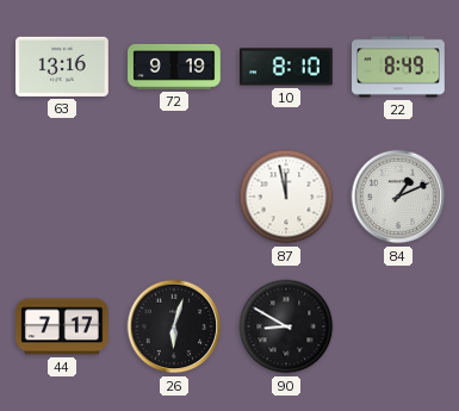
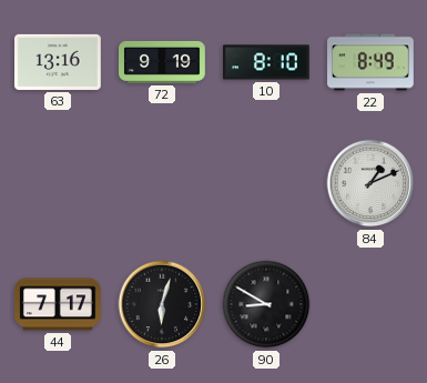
87: 11:58 -> none
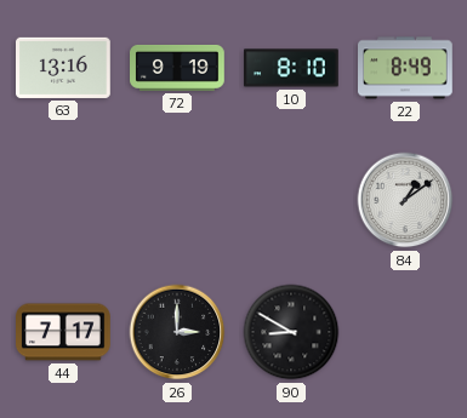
84: 1:11 -> 1:09
26: 6:03 -> 3:00
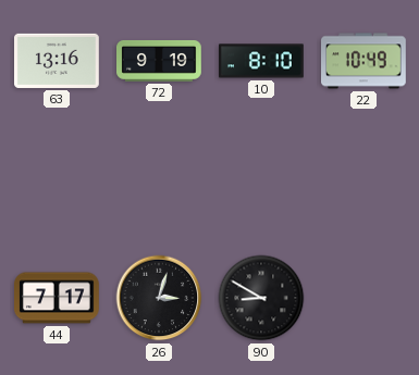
22: 8:49 -> 10:49
84: 1:09 -> none
26: 3:00 -> 3:03
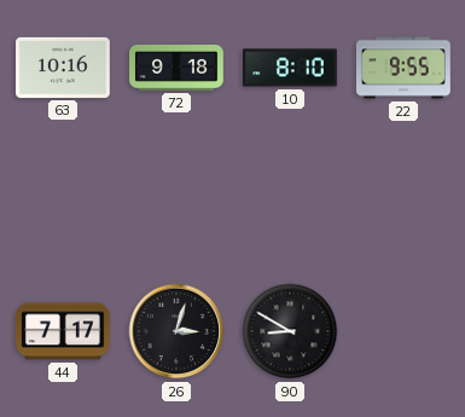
63: 13:16 -> 10:16
72: 9:19 -> 9:18
22: 10:49 -> 9:55
